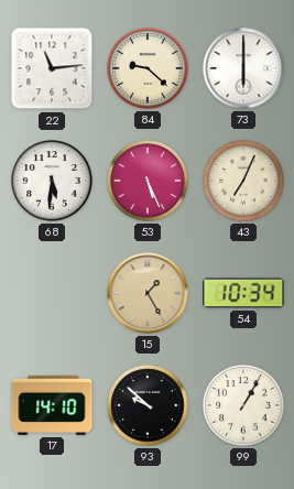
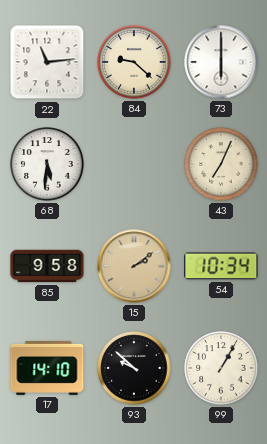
53: 5:26 -> none
85: none -> 9:58
15: 1:25 -> 2:09
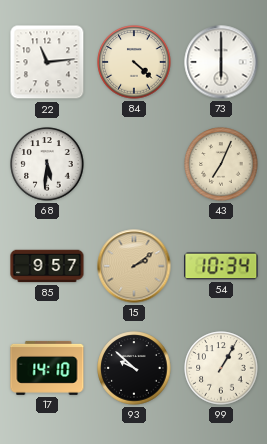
84: 9:22 -> 4:22
85: 9:58 -> 9:57
